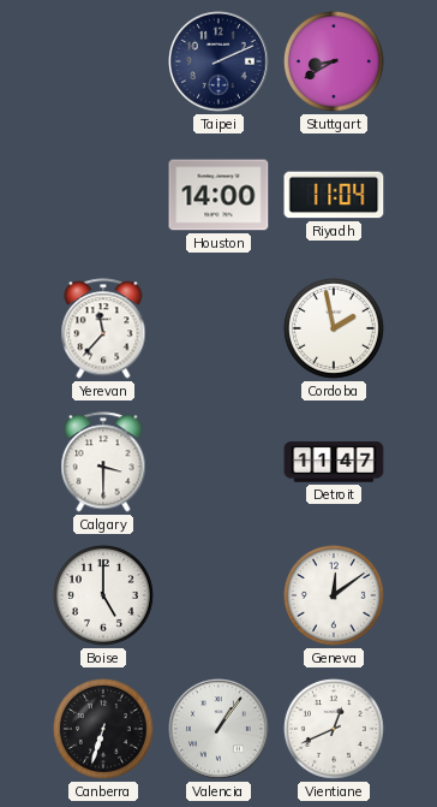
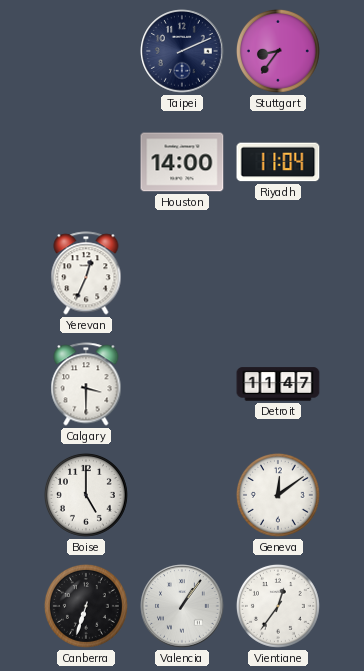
Stuttgart: 8:40 -> 8:36
Yerevan: 11:37 -> 12:34
Cordoba: 1:58 -> none
Vientiane: 12:41 -> 12:36
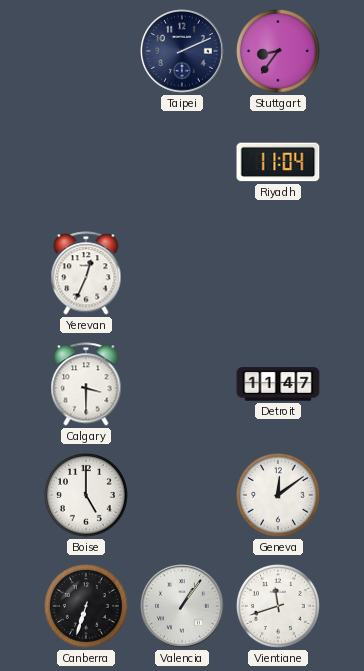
Houston: 14:00 -> none
Vientiane: 12:36 -> 11:42
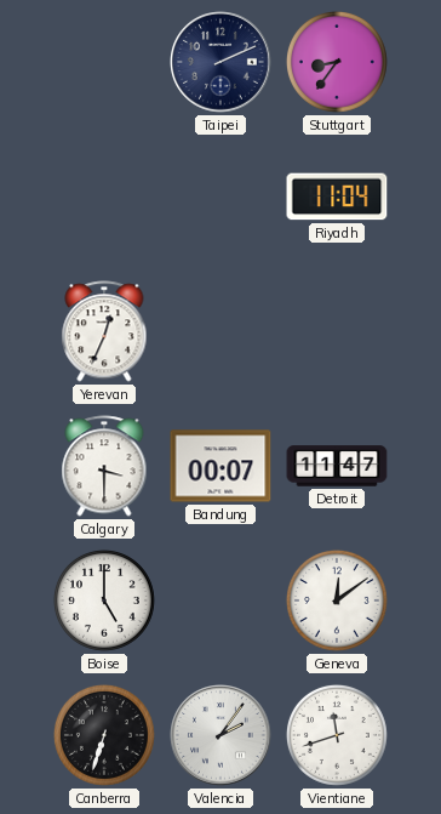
Bandung: none -> 00:07
Valencia: 1:06 -> 2:06
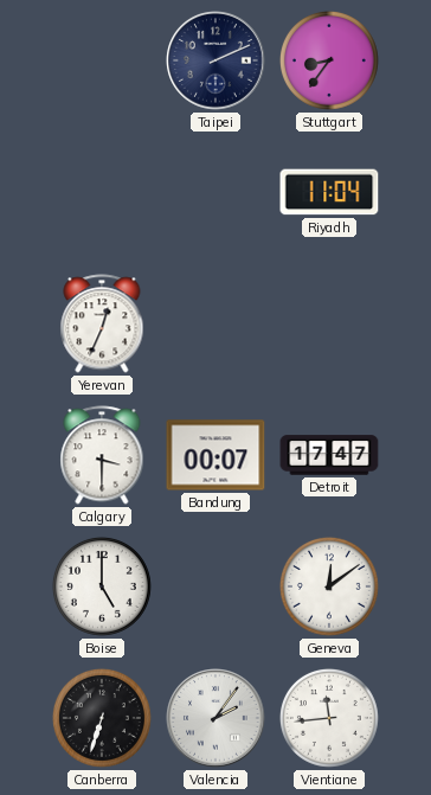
Detroit: 11:47 -> 17:47
Vientiane: 11:42 -> 11:44
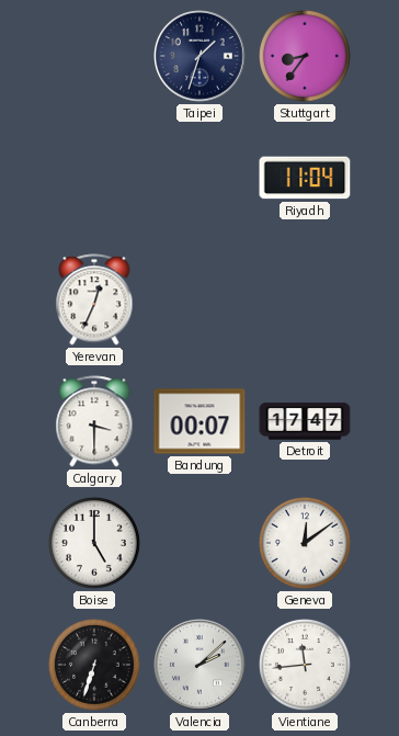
Taipei: 2:11 -> 1:33
Valencia: 2:06 -> 2:08
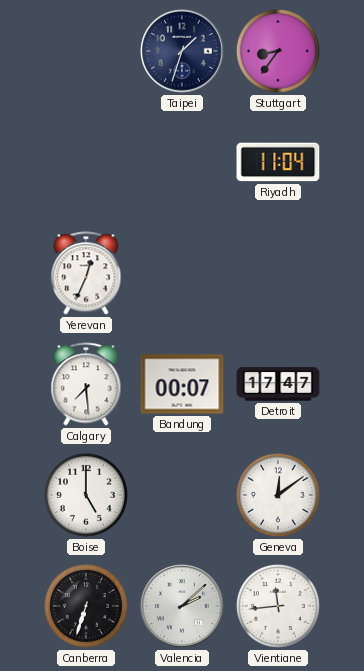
Calgary: 3:30 -> 7:29
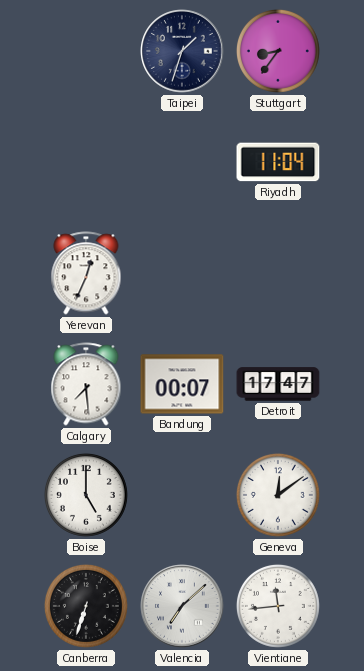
Valencia: 2:08 -> 7:08
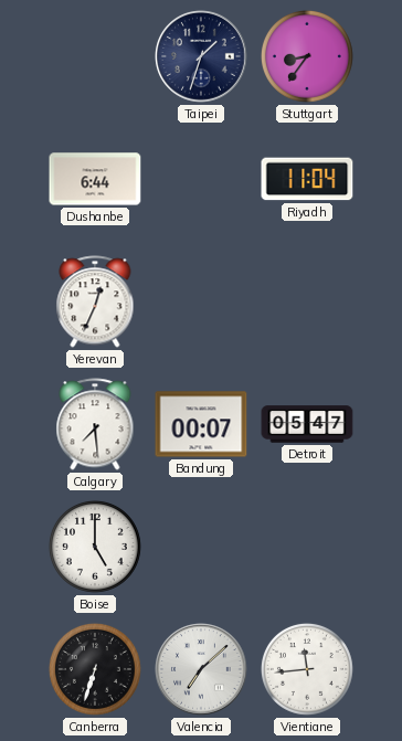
Dushanbe: none -> 6:44
Detroit: 17:47 -> 05:47
Geneva: 12:09 -> none
